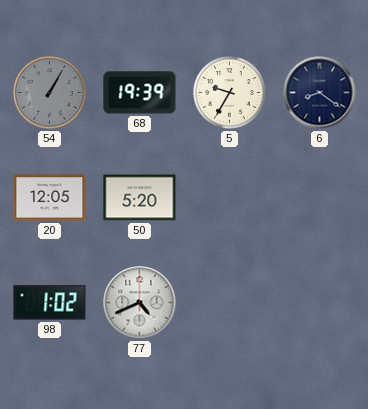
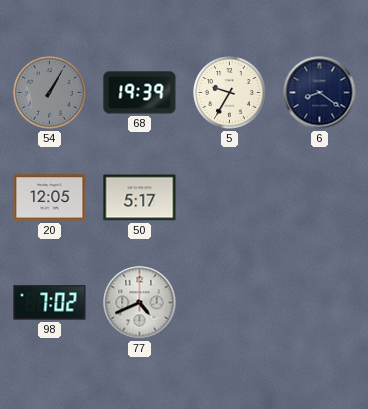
50: 5:20 -> 5:17
98: 1:02 -> 7:02
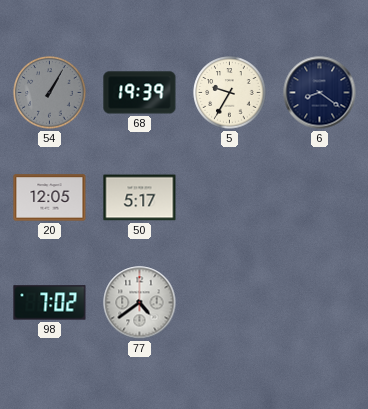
77: 4:41 -> 4:39
